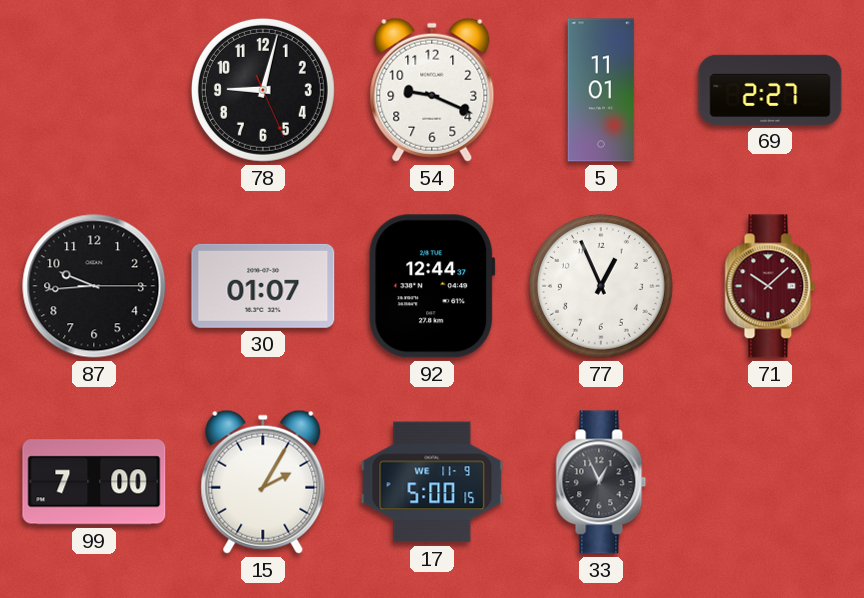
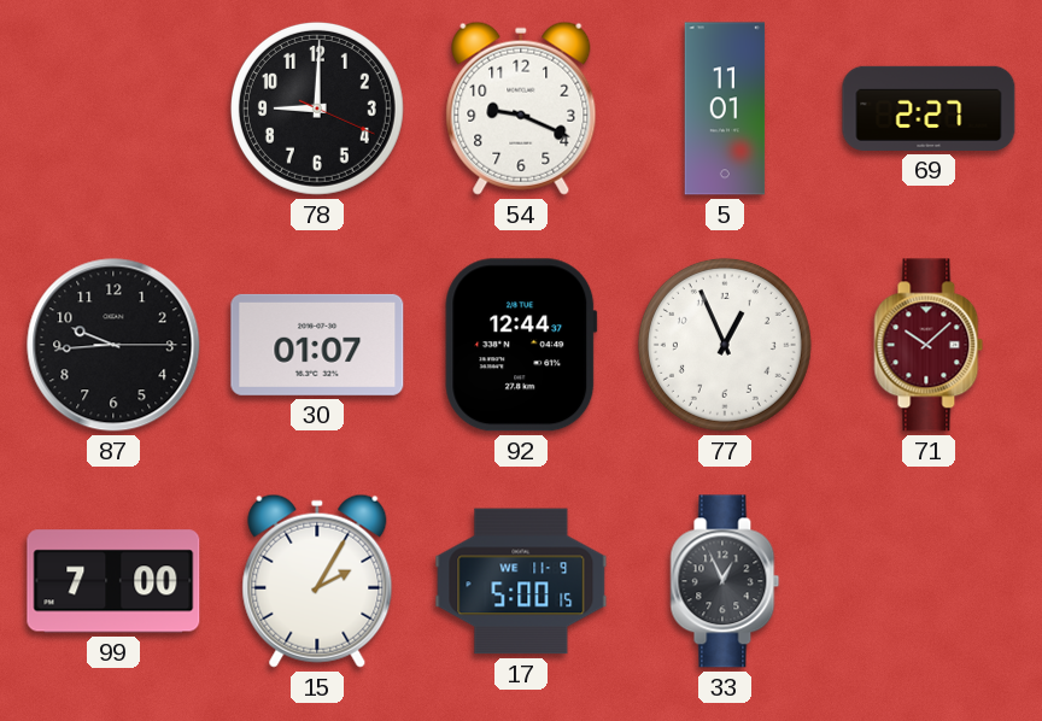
78: 9:02 -> 9:00
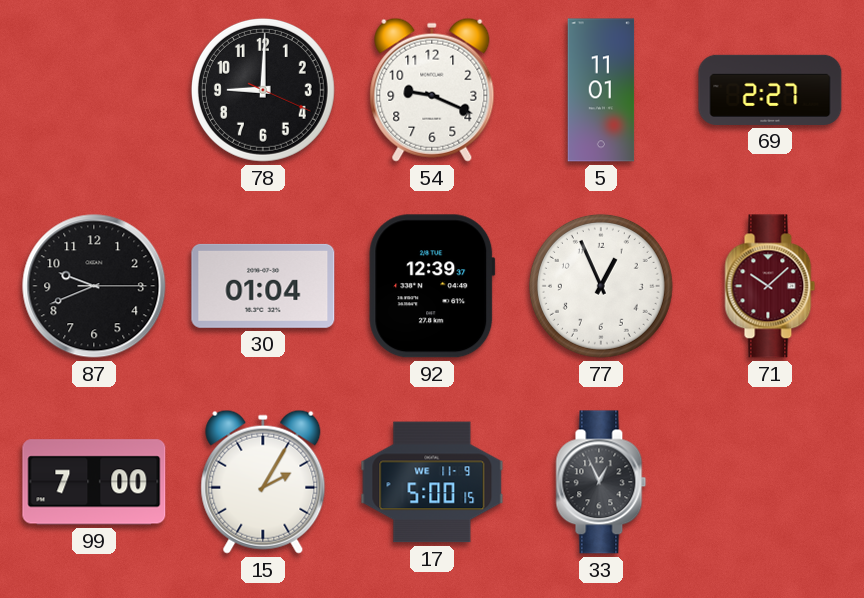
87: 9:44 -> 9:41
30: 01:07 -> 01:04
92: 12:44 -> 12:39
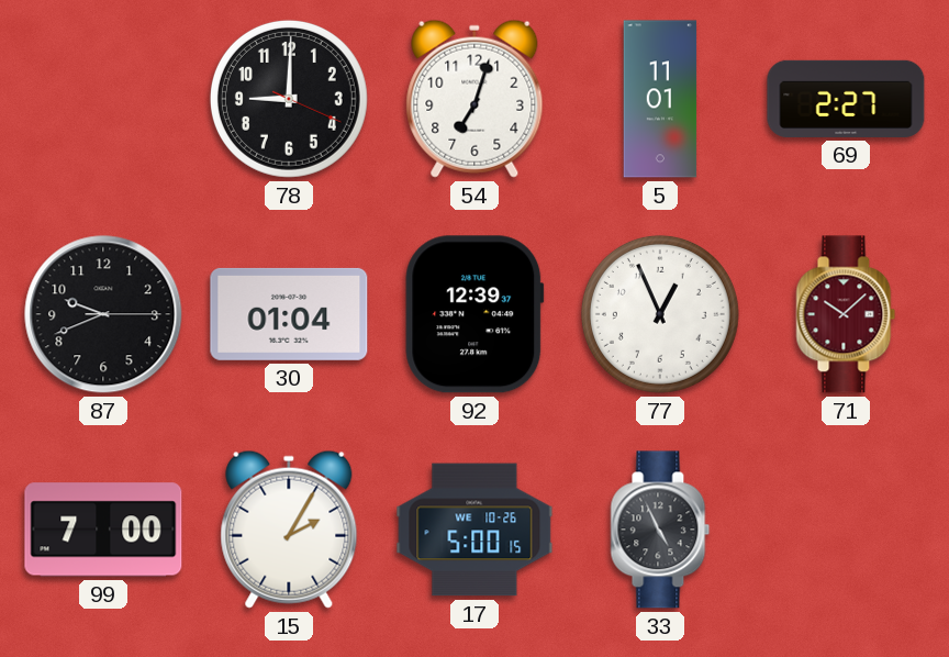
54: 9:19 -> 7:03
17 date: WE 11-9 -> WE 10-26
33: 12:56 -> 4:56
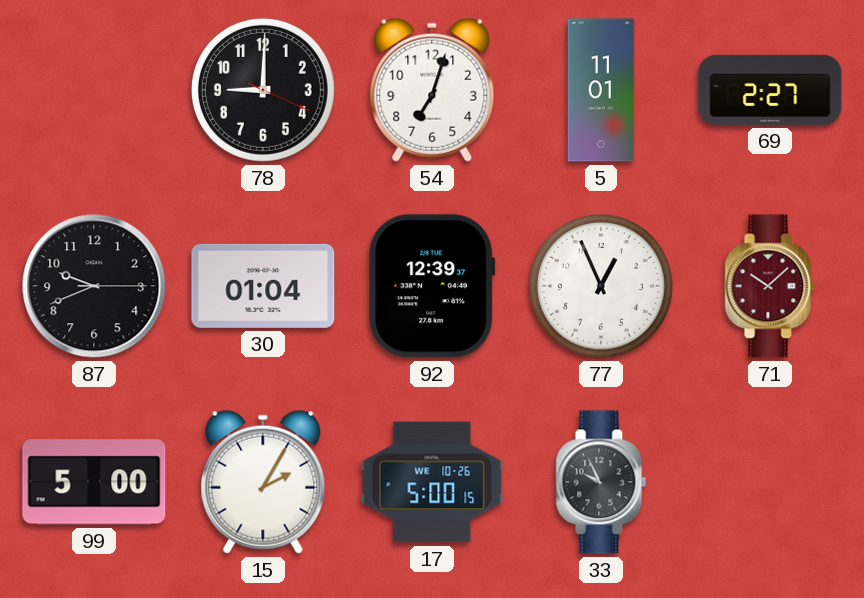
99: 7:00 -> 5:00
33: 4:56 -> 9:56
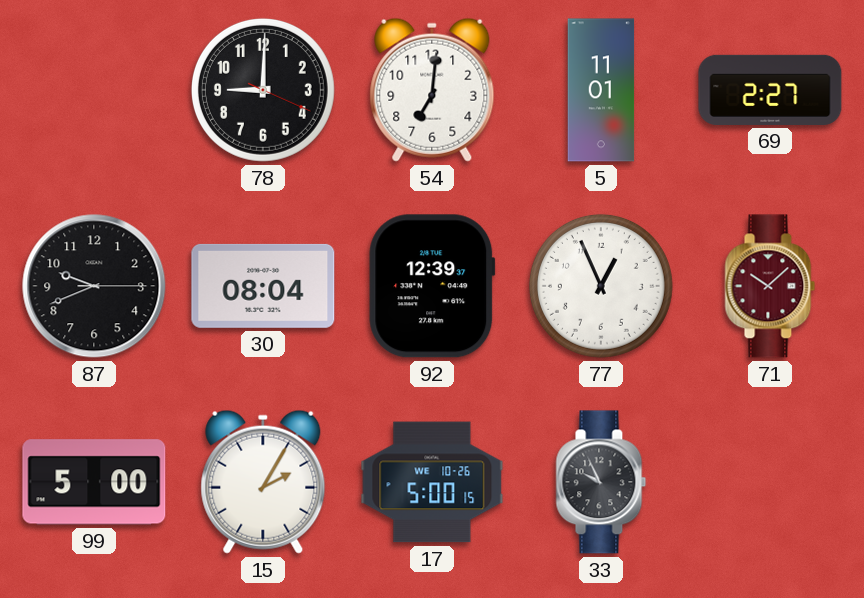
54: 7:03 -> 7:01
30: 01:04 -> 08:04
